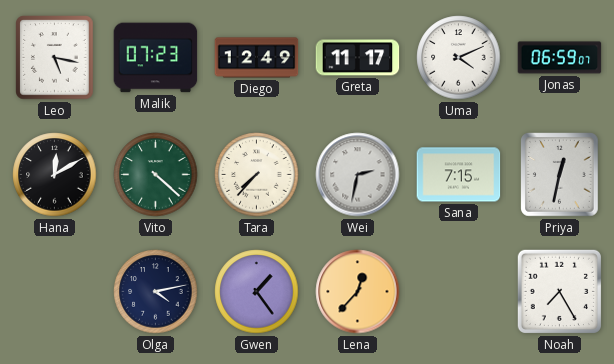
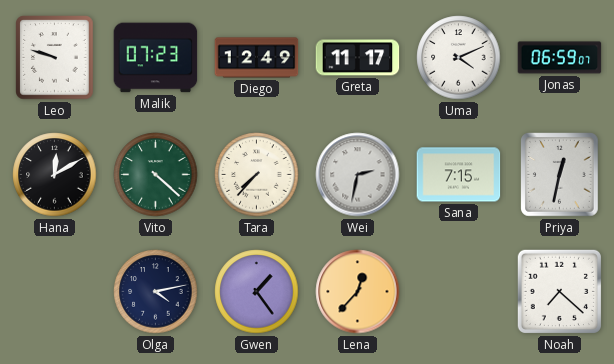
Leo: 5:17 -> 9:48
Noah: 7:25 -> 7:22
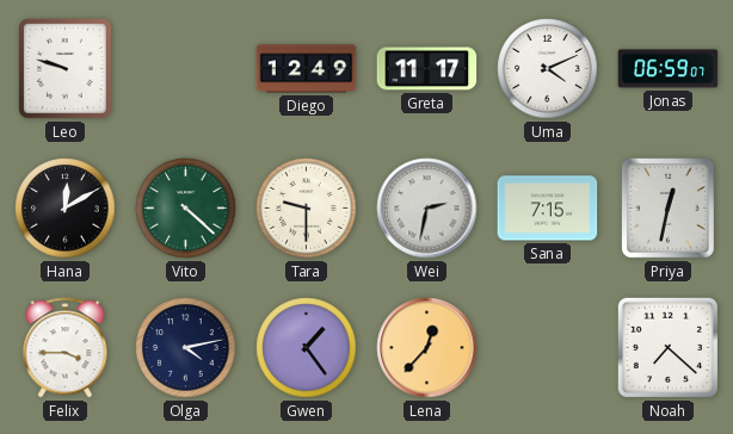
Malik: 07:23 -> none
Tara: 7:37 -> 9:30
Felix: none -> 3:45
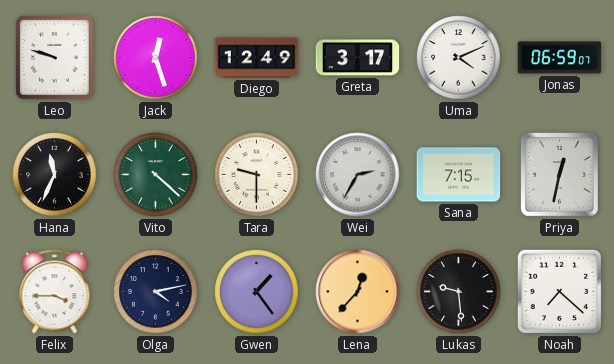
Jack: none -> 12:27
Greta: 11:17 -> 3:17
Hana: 12:10 -> 11:34
Wei: 2:32 -> 2:35
Lukas: none -> 9:29
